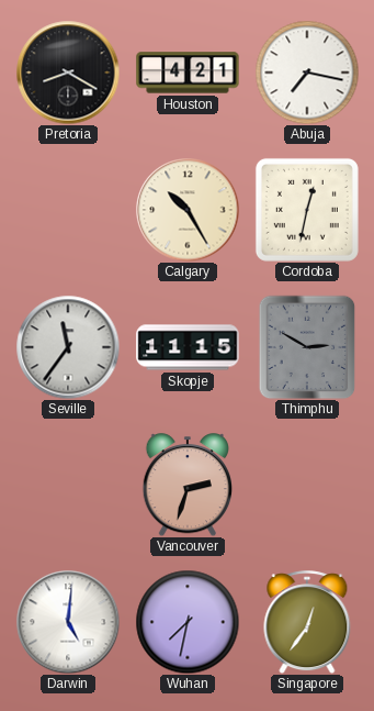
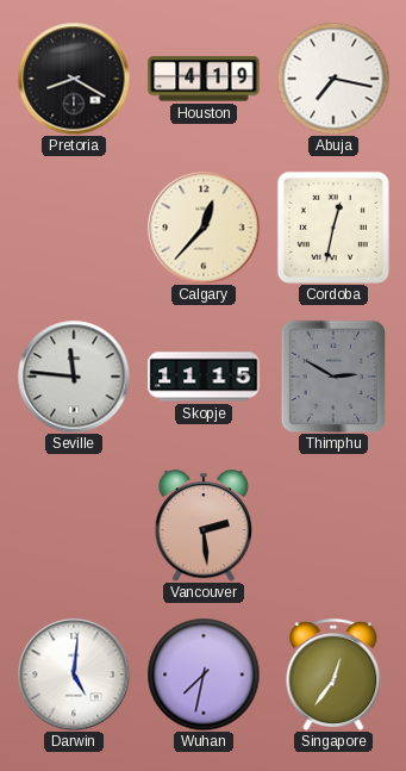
Houston: 4:21 -> 4:19
Calgary: 10:25 -> 12:37
Seville: 11:36 -> 11:46
Vancouver: 2:33 -> 2:29
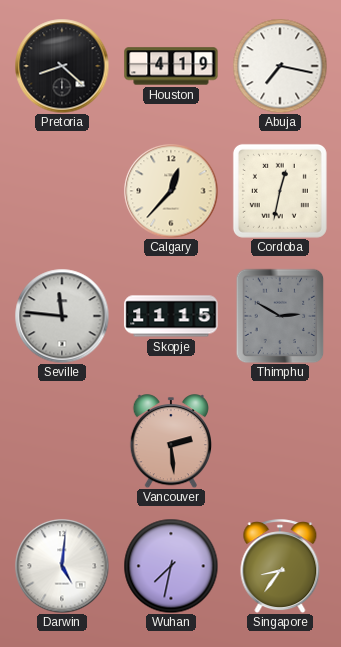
Pretoria: 8:20 -> 8:22
Singapore: 12:36 -> 8:36
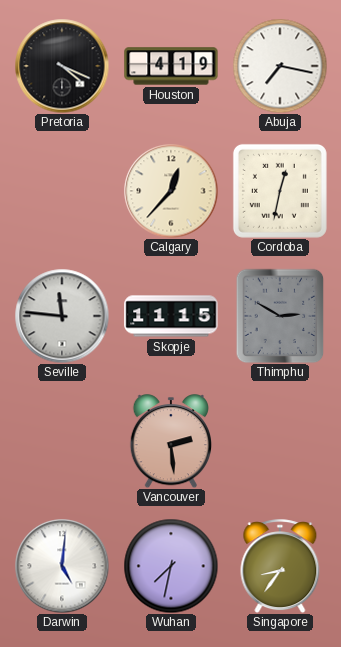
Pretoria: 8:22 -> 4:19
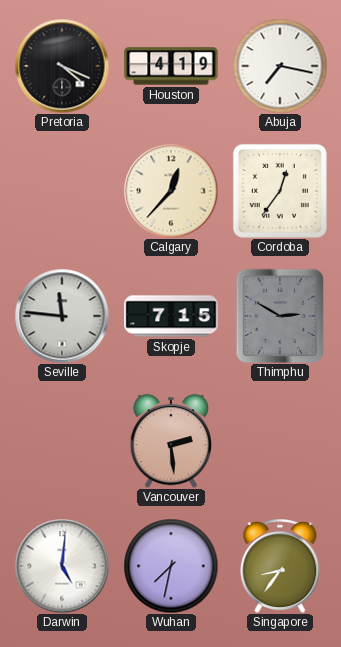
Cordoba: 12:32 -> 12:36
Skopje: 11:15 -> 7:15
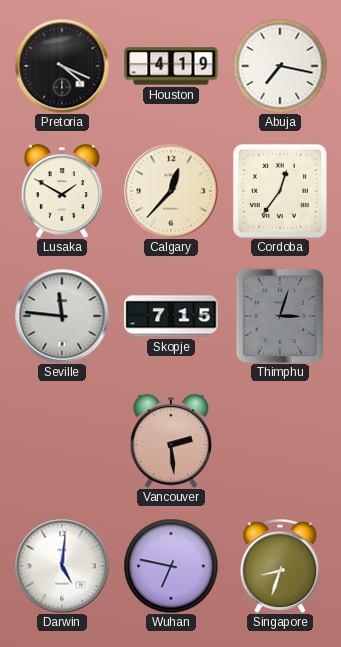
Lusaka: none -> 1:50
Thimphu: 2:50 -> 3:03
Wuhan: 7:32 -> 6:47
Singapore: 8:36 -> 8:33
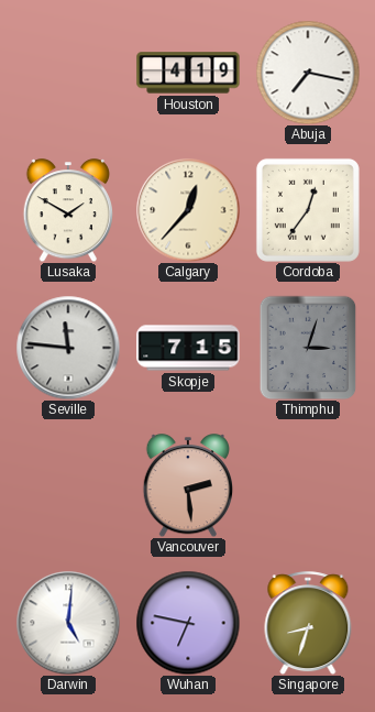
Pretoria: 4:19 -> none
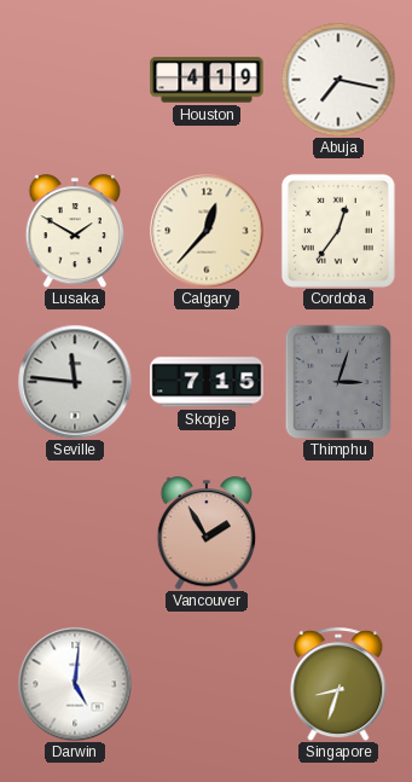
Vancouver: 2:29 -> 1:55
Wuhan: 6:47 -> none
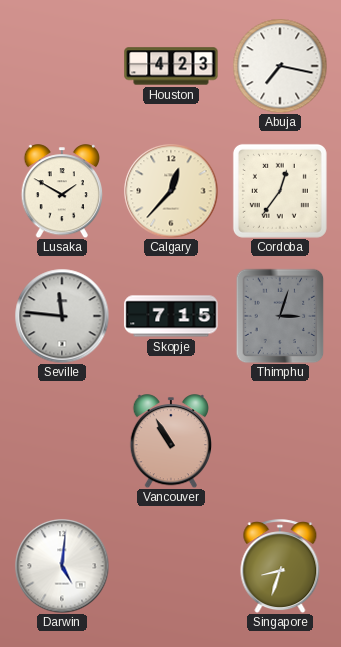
Houston: 4:19 -> 4:23
Vancouver: 1:55 -> 10:55
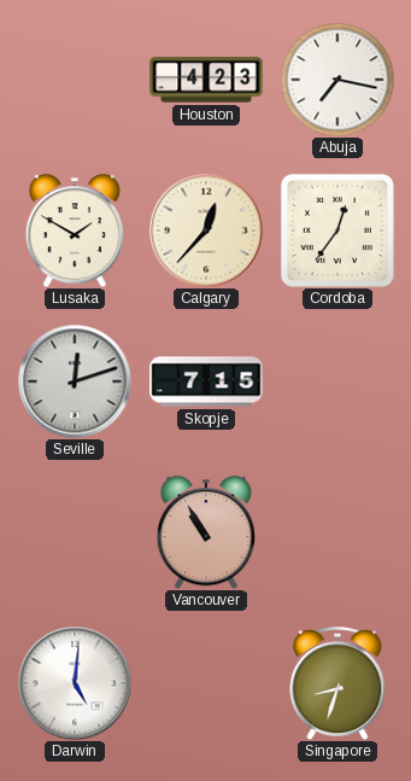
Seville: 11:46 -> 12:12
Thimphu: 3:03 -> none
